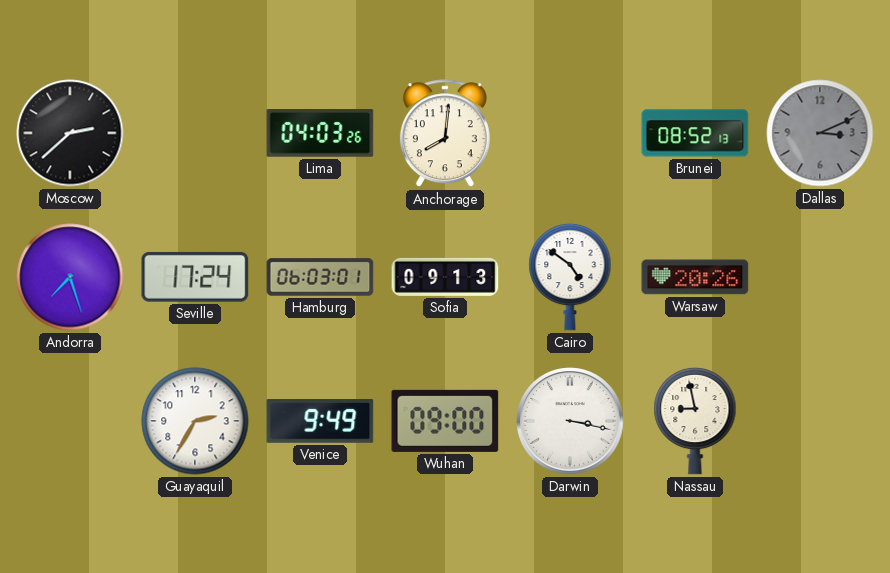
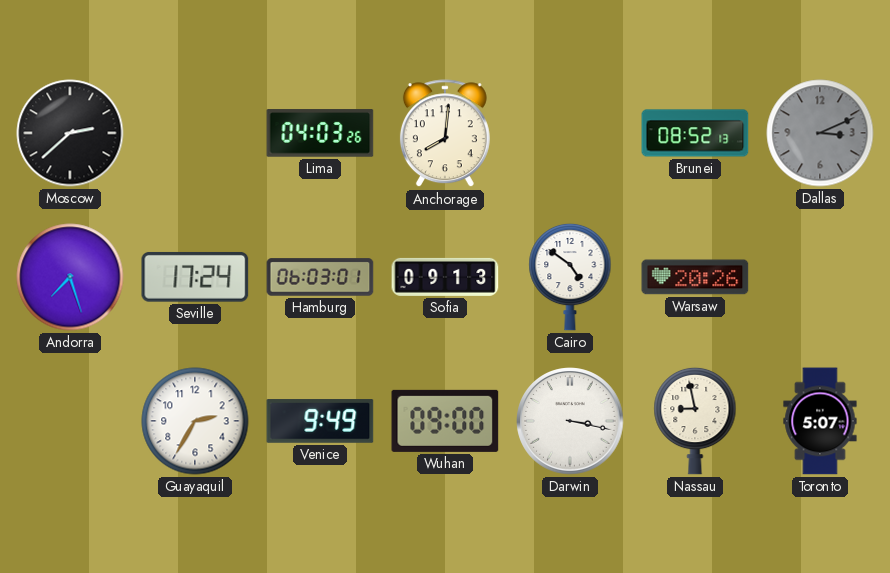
Toronto: none -> 5:07
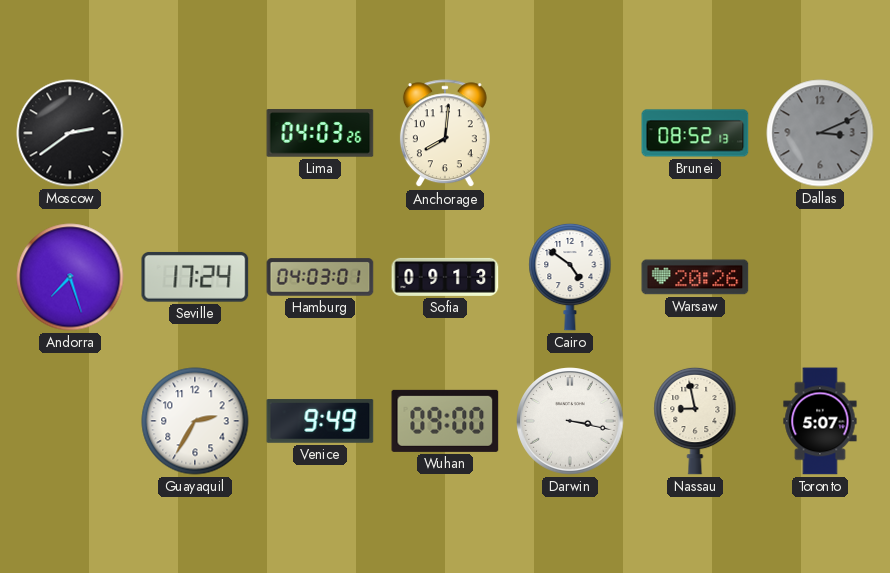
Moscow: 2:38 -> 2:39
Hamburg: 06:03 -> 04:03
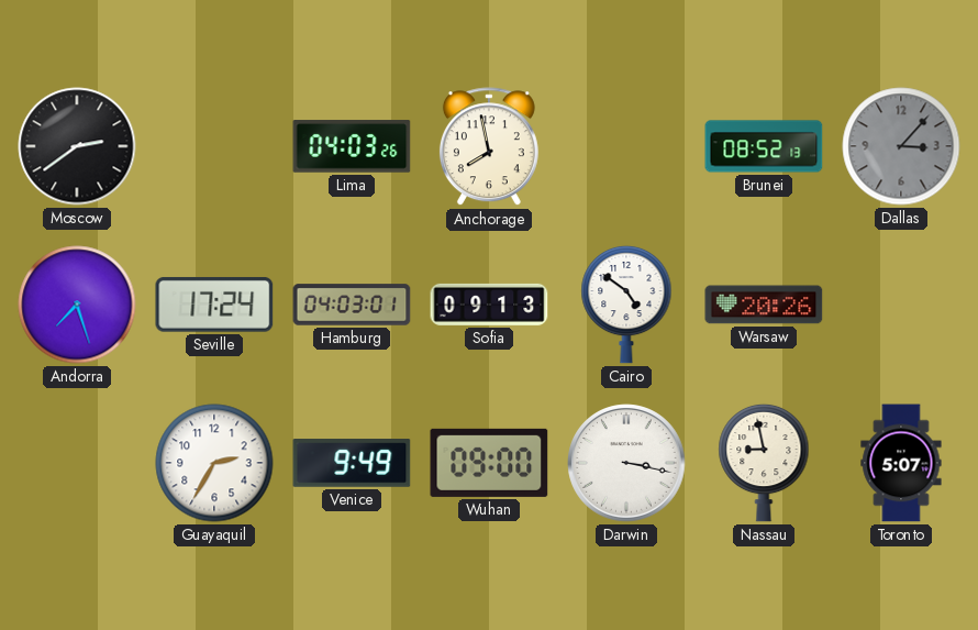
Anchorage: 8:01 -> 7:58
Dallas: 3:11 -> 3:07
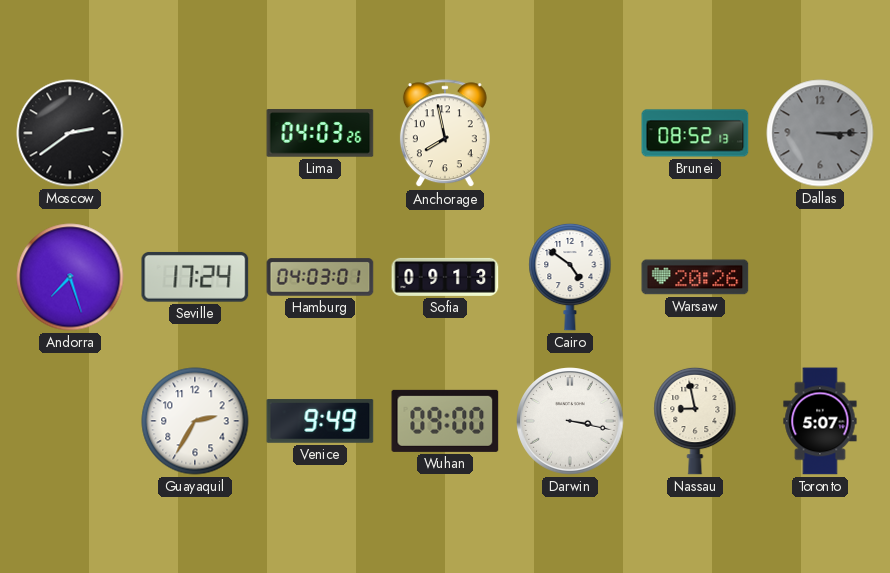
Dallas: 3:07 -> 3:15
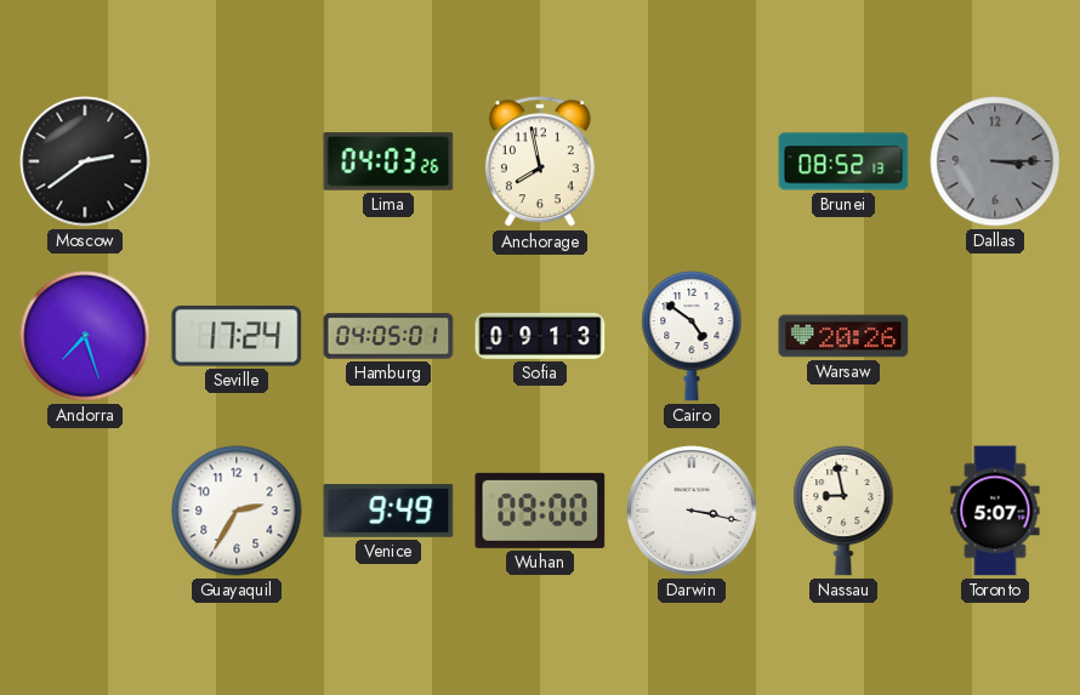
Hamburg: 04:03 -> 04:05
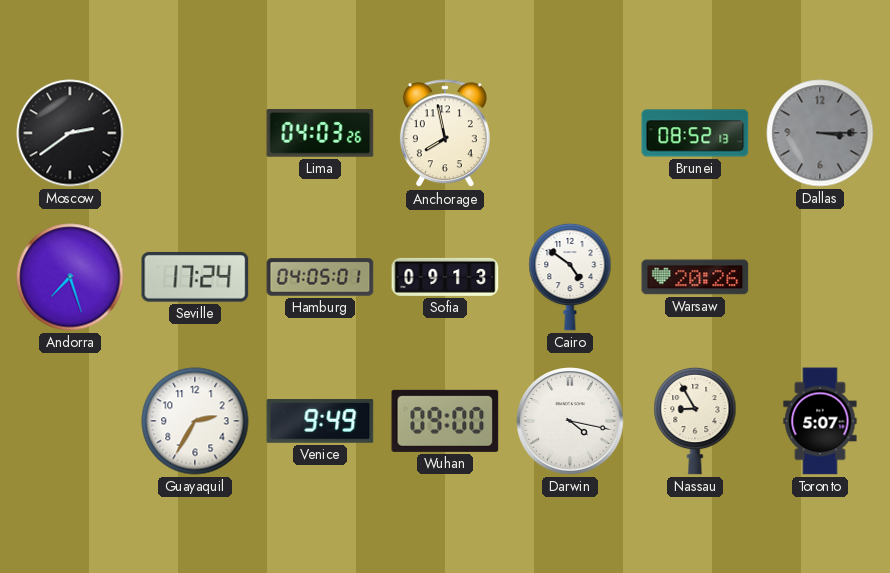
Darwin: 3:17 -> 4:17
Nassau: 8:58 -> 8:55
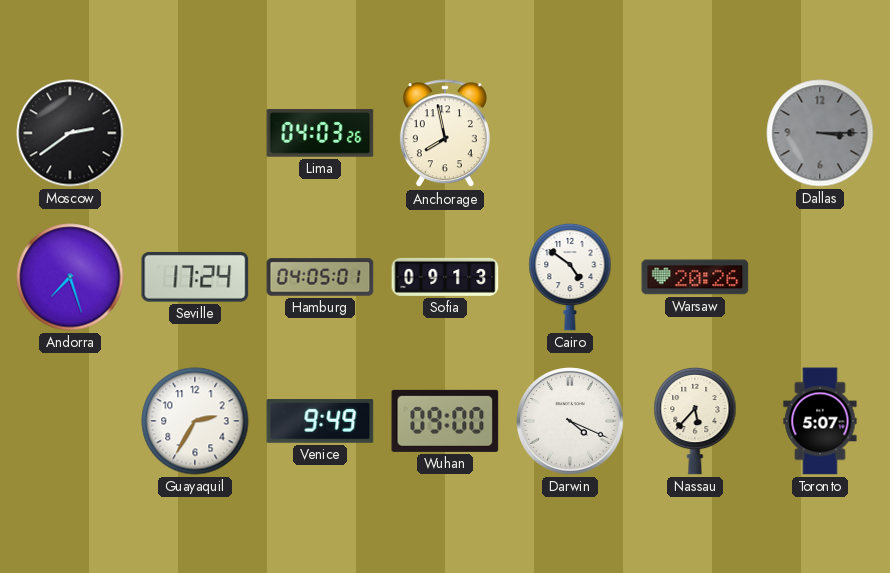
Brunei: 08:52 -> none
Darwin: 4:17 -> 4:19
Nassau: 8:55 -> 5:37
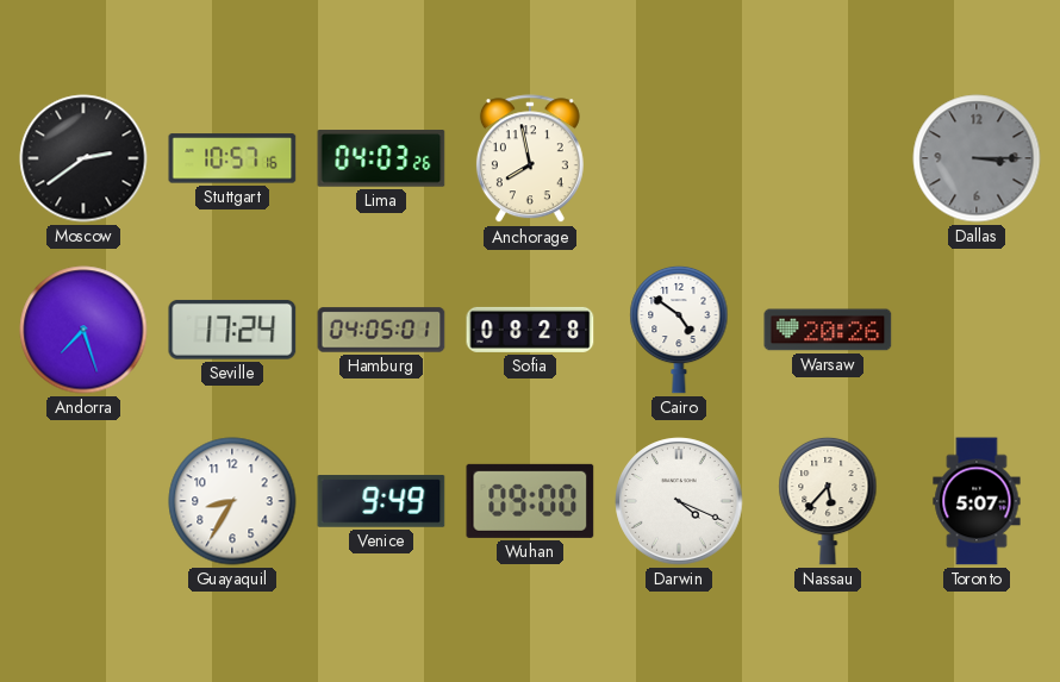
Stuttgart: none -> 10:57
Sofia: 09:13 -> 08:28
Guayaquil: 2:35 -> 8:35
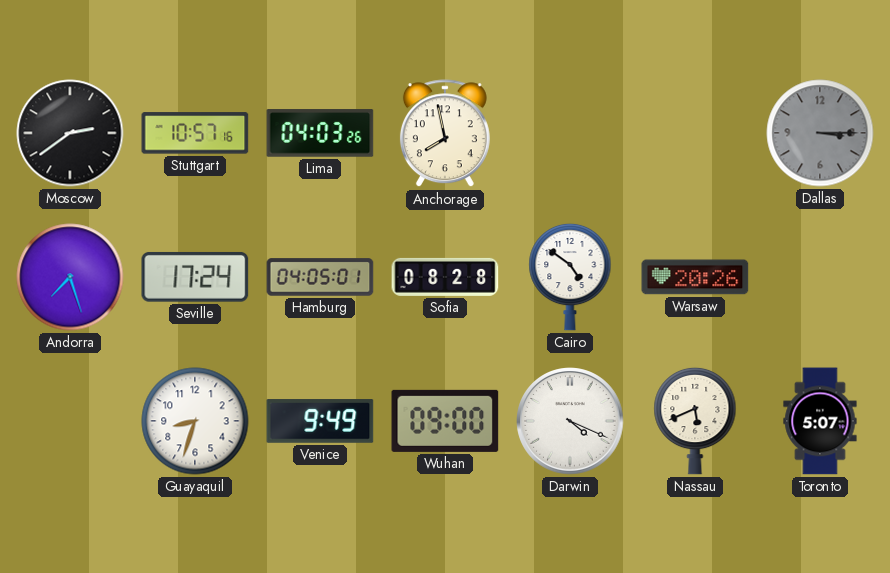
Guayaquil: 8:35 -> 8:33
Nassau: 5:37 -> 5:41
